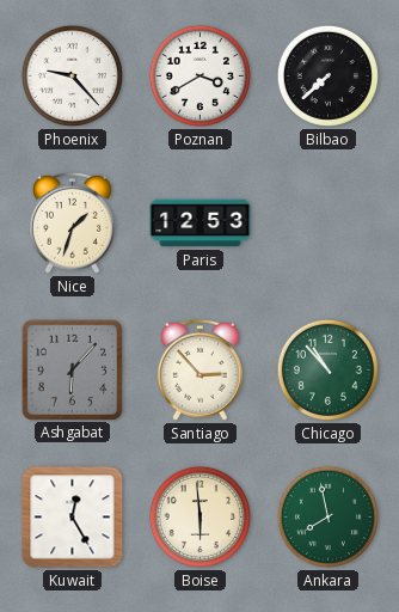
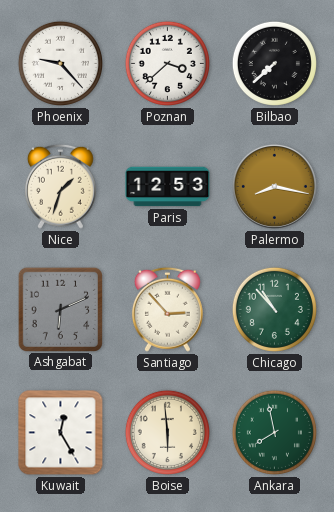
Poznan: 3:40 -> 3:38
Palermo: none -> 8:17
Ashgabat: 6:07 -> 6:11
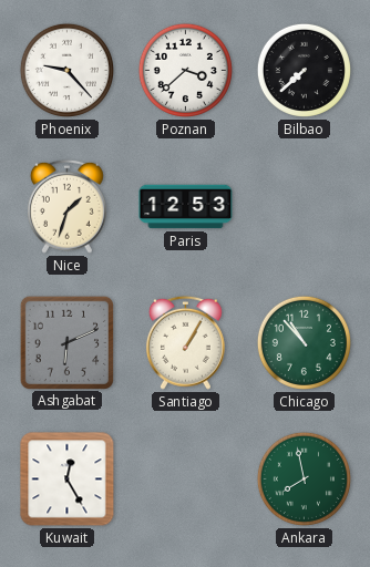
Palermo: 8:17 -> none
Santiago: 2:53 -> 1:05
Boise: 5:59 -> none
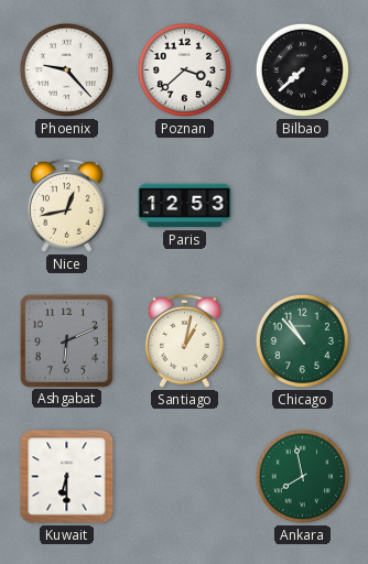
Nice: 1:33 -> 12:43
Santiago: 1:05 -> 1:02
Kuwait: 12:25 -> 6:30
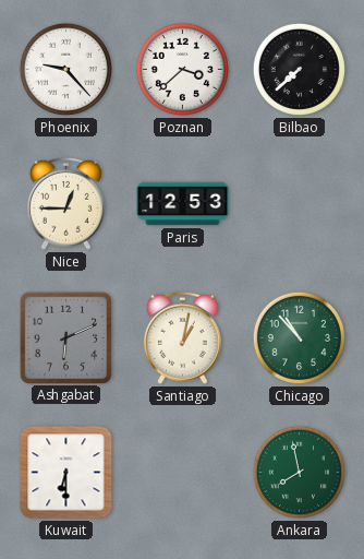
Nice: 12:43 -> 12:45
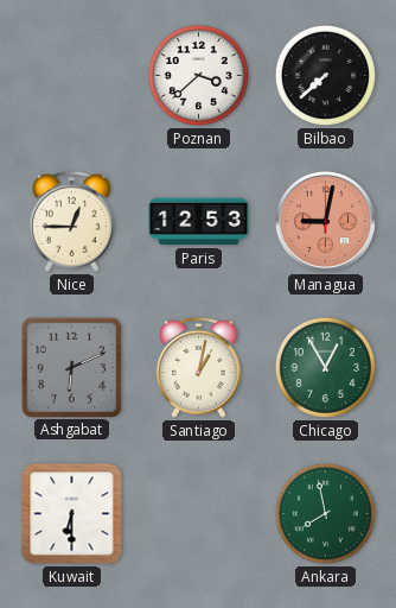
Phoenix: 9:23 -> none
Managua: none -> 9:02
Chicago: 10:53 -> 12:55
